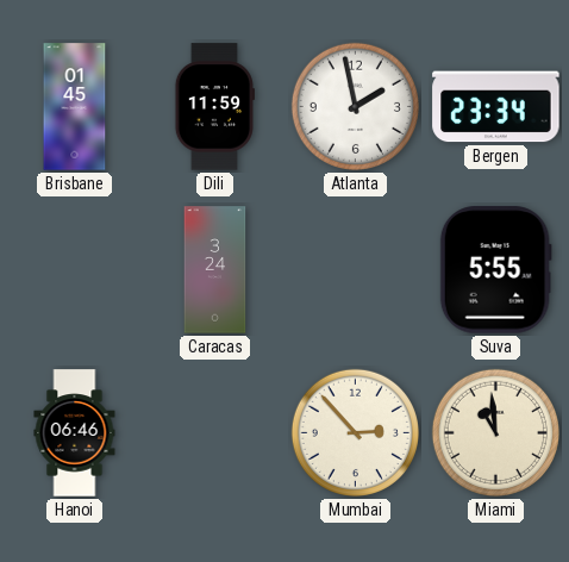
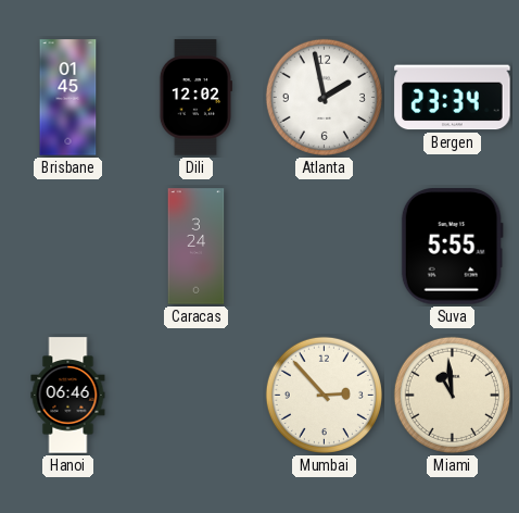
Dili: 11:59 -> 12:02
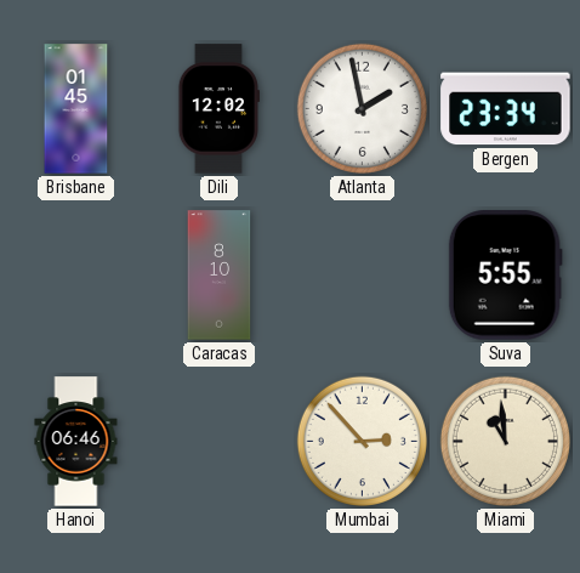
Caracas: 3:24 -> 8:10
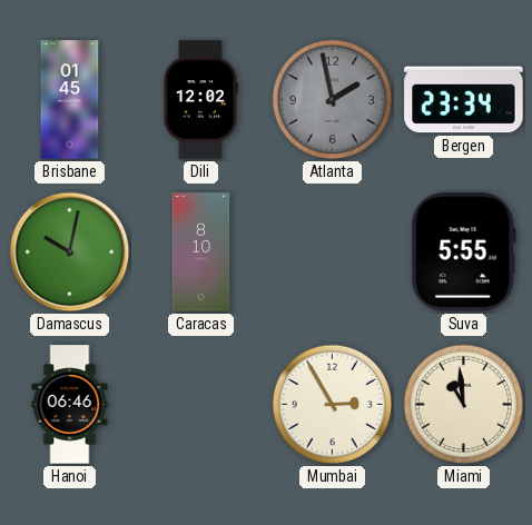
Atlanta dial: white -> grey
Damascus: none -> 10:02
Mumbai: 2:53 -> 2:55
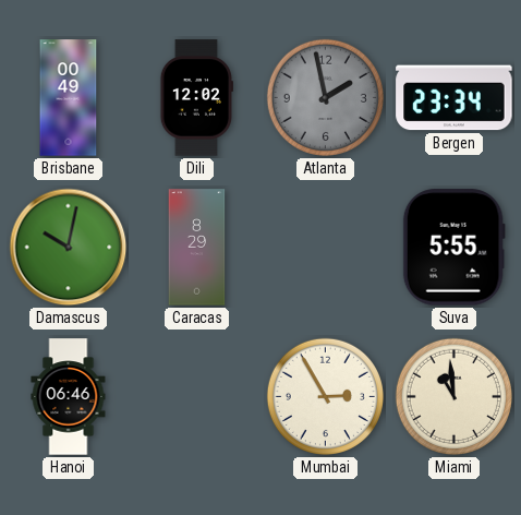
Brisbane: 01:45 -> 00:49
Caracas: 8:10 -> 8:29
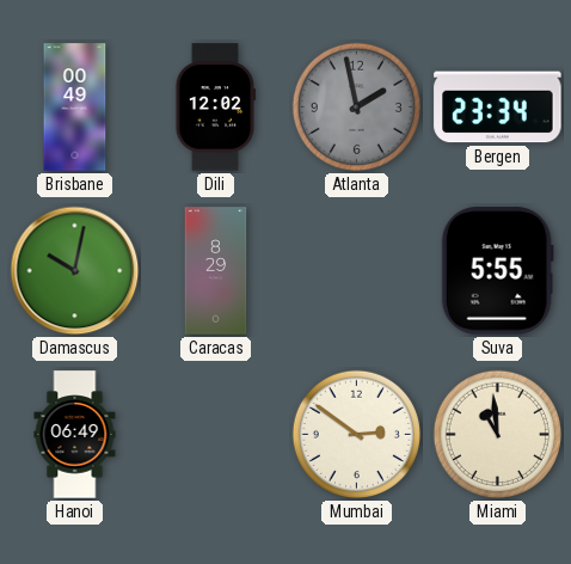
Hanoi: 06:46 -> 06:49
Mumbai: 2:55 -> 2:51
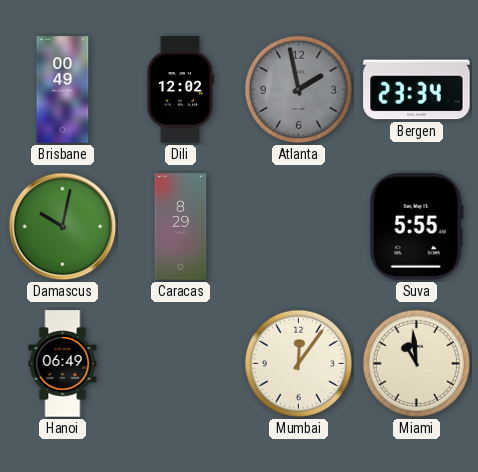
Mumbai: 2:51 -> 12:06
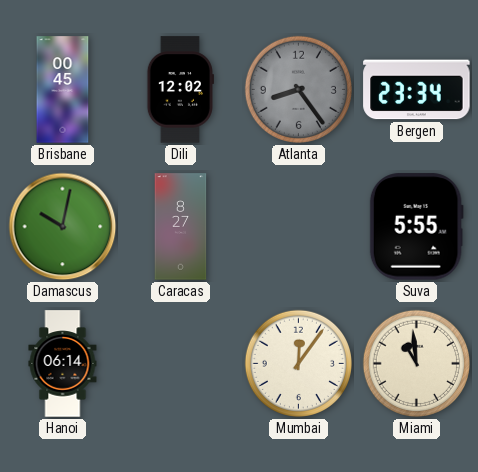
Brisbane: 00:49 -> 00:45
Atlanta: 1:58 -> 8:24
Caracas: 8:29 -> 8:27
Hanoi: 06:49 -> 06:14
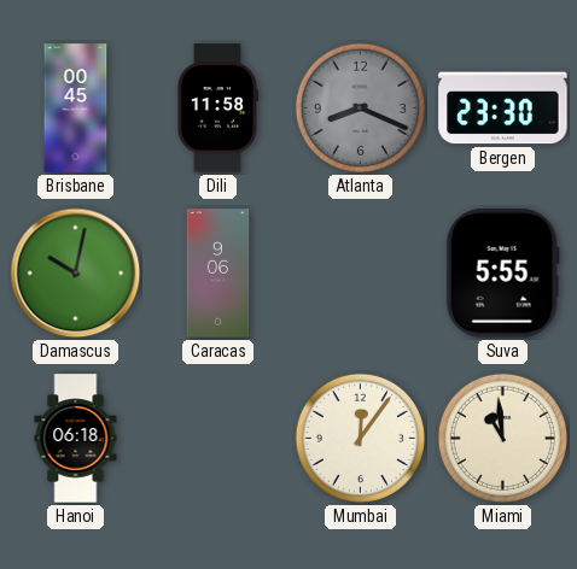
Dili: 12:02 -> 11:58
Atlanta: 8:24 -> 8:19
Bergen: 23:34 -> 23:30
Caracas: 8:27 -> 9:06
Hanoi: 06:14 -> 06:18
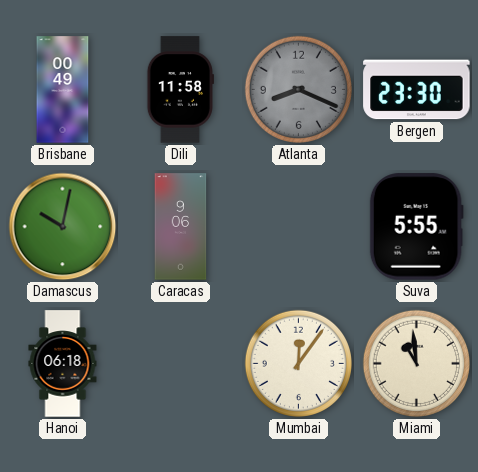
Brisbane: 00:45 -> 00:49
